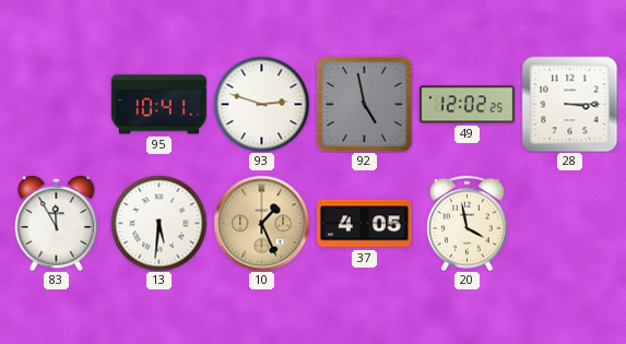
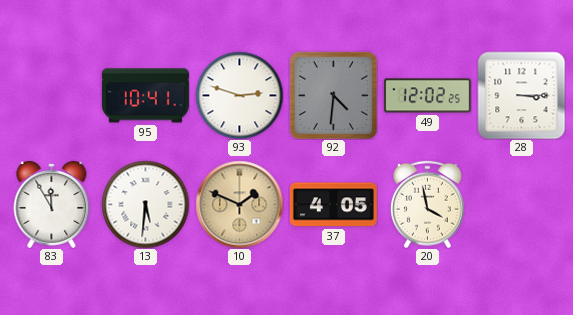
92: 4:58 -> 4:31
10: 1:26 -> 1:49
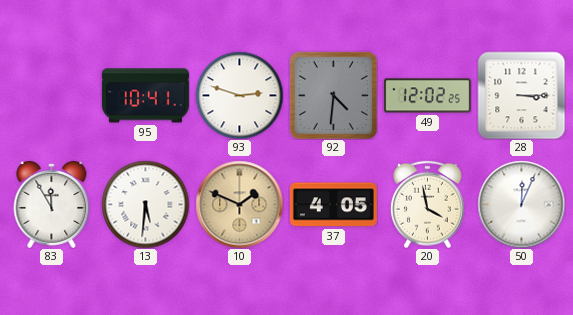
50: none -> 12:04
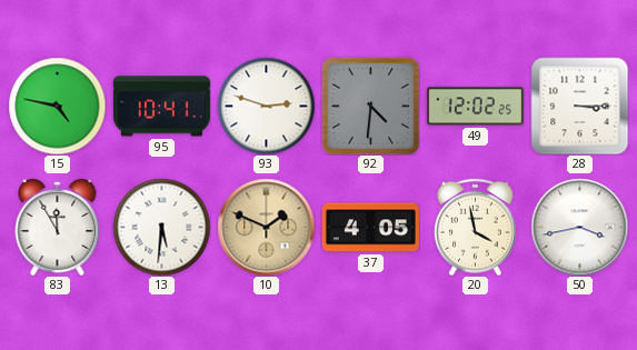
15: none -> 4:47
50: 12:04 -> 3:43
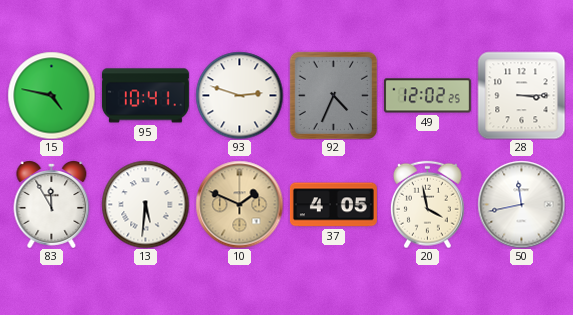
92: 4:31 -> 4:34
50: 3:43 -> 11:43
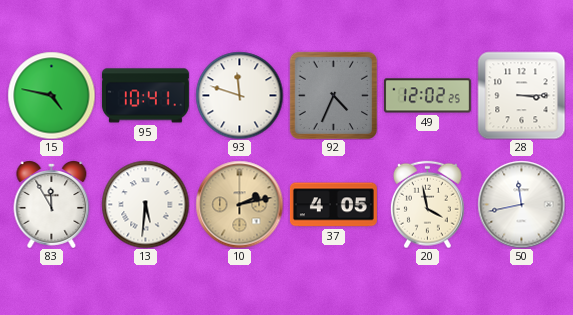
93: 2:48 -> 11:48
10: 1:49 -> 2:13
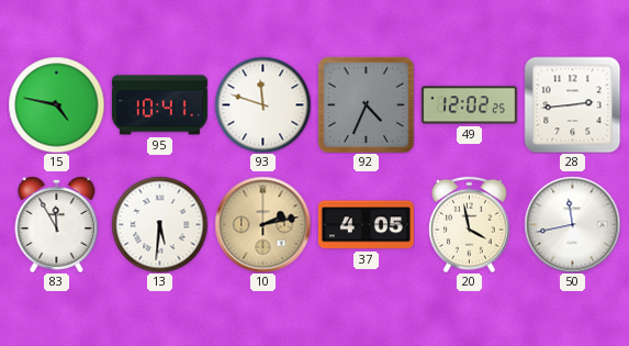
28: 3:15 -> 2:44
